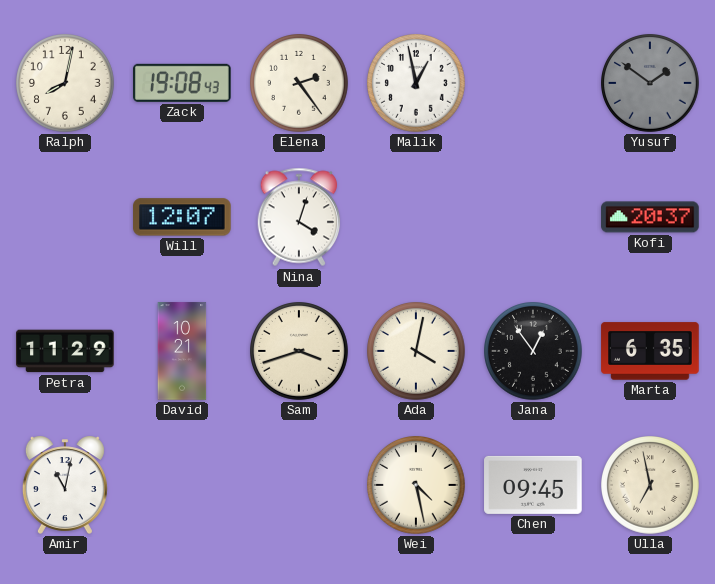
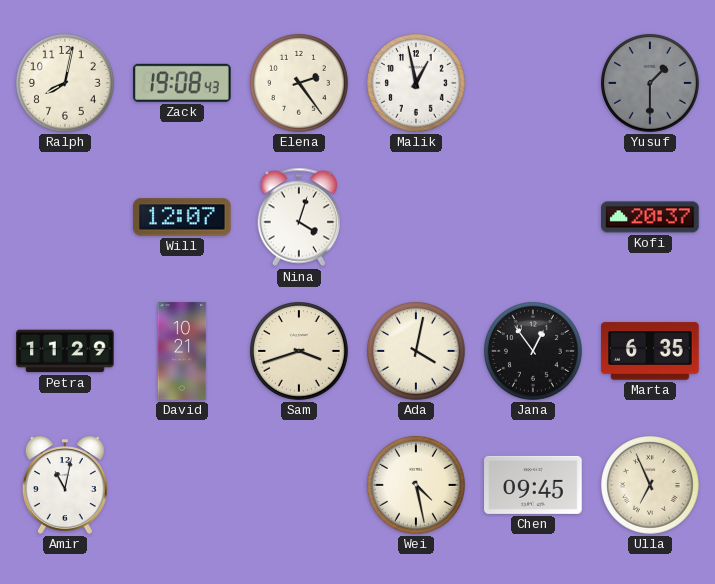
Yusuf: 1:51 -> 1:30
Ulla: 6:58 -> 6:56
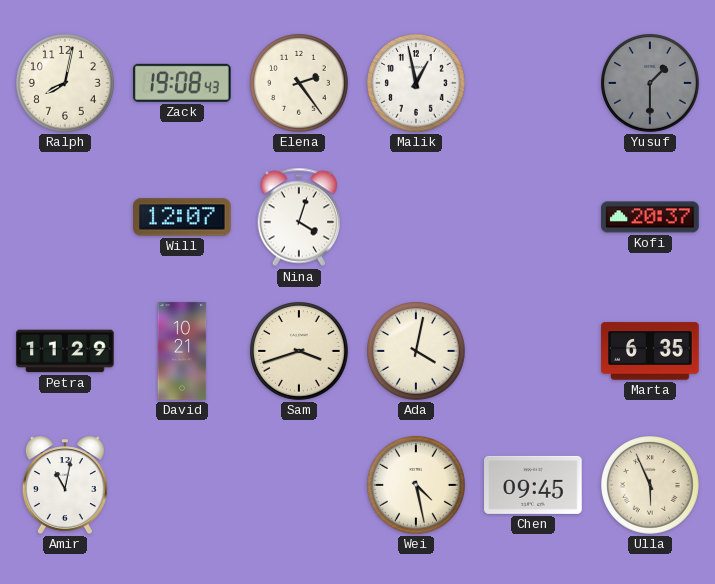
Jana: 12:54 -> none
Ulla: 6:56 -> 5:56
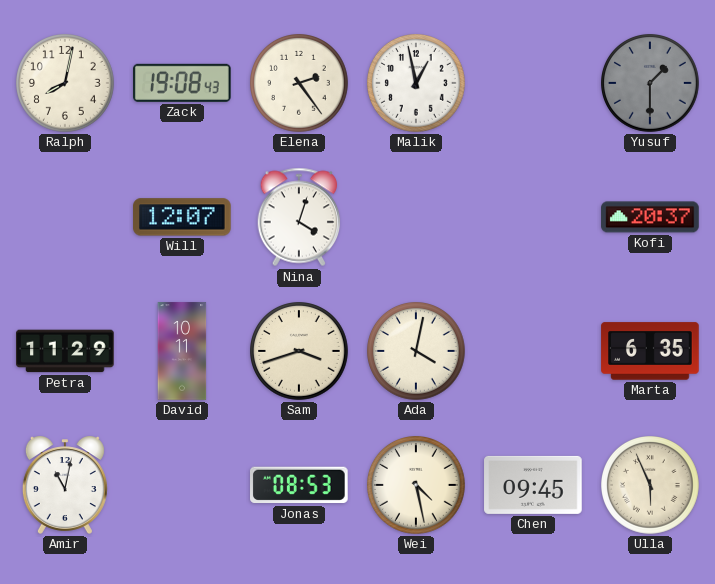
David: 10:21 -> 10:11
Jonas: none -> 08:53
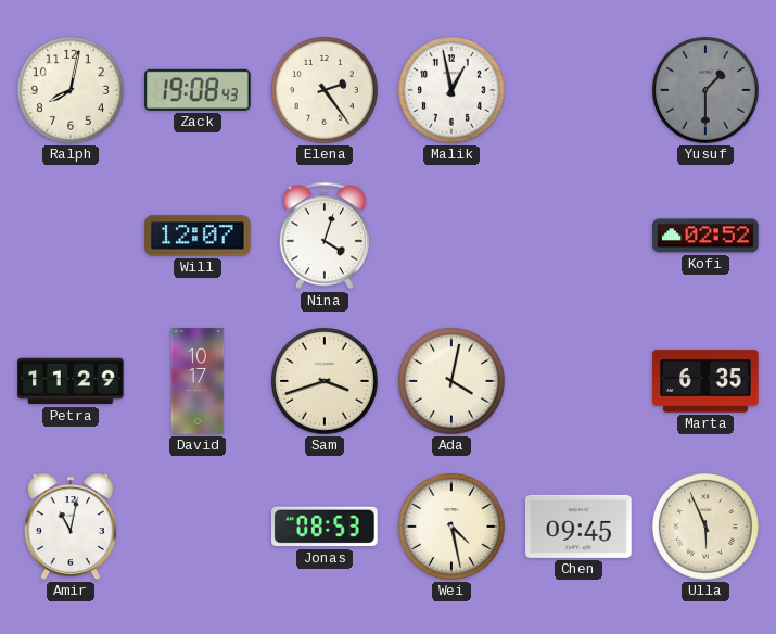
Kofi: 20:37 -> 02:52
David: 10:11 -> 10:17
